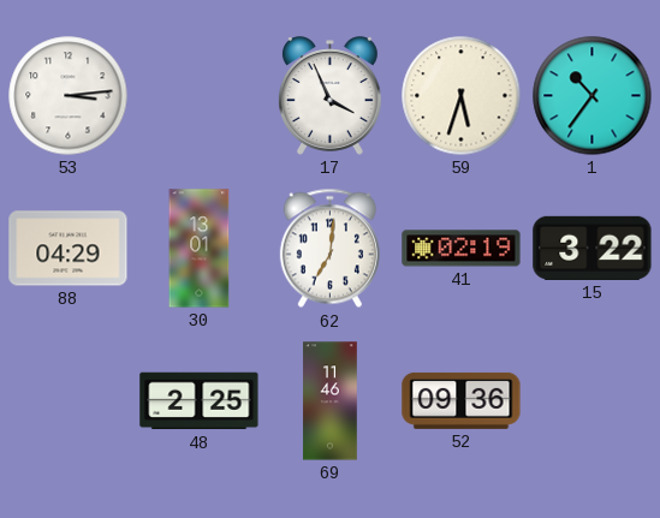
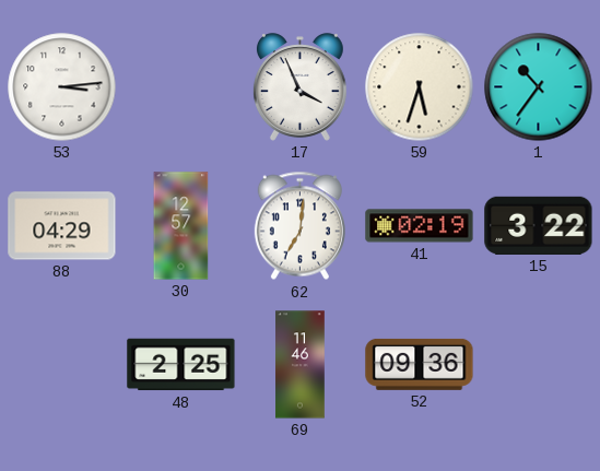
30: 13:01 -> 12:57
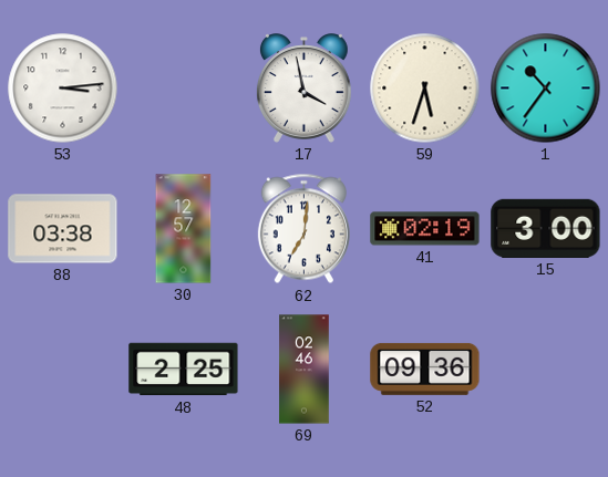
17: 3:56 -> 3:58
88: 04:29 -> 03:38
15: 3:22 -> 3:00
69: 11:46 -> 02:46
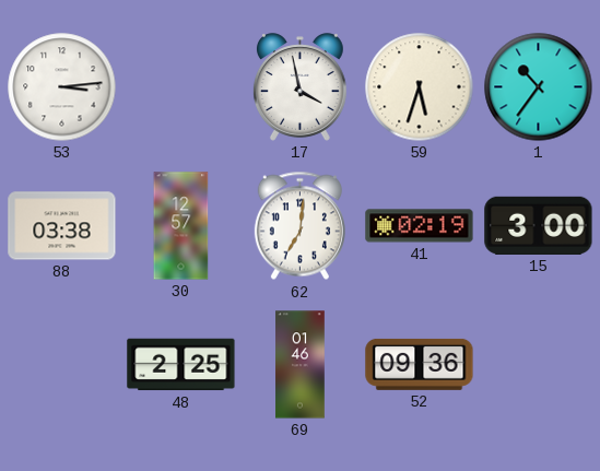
69: 02:46 -> 01:46
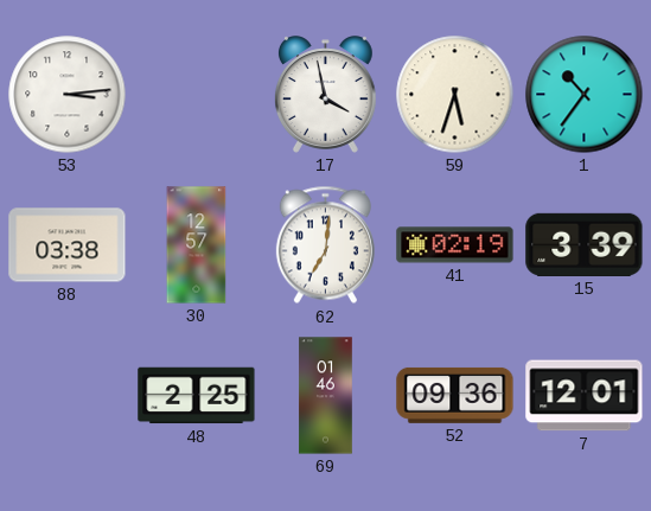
15: 3:00 -> 3:39
7: none -> 12:01
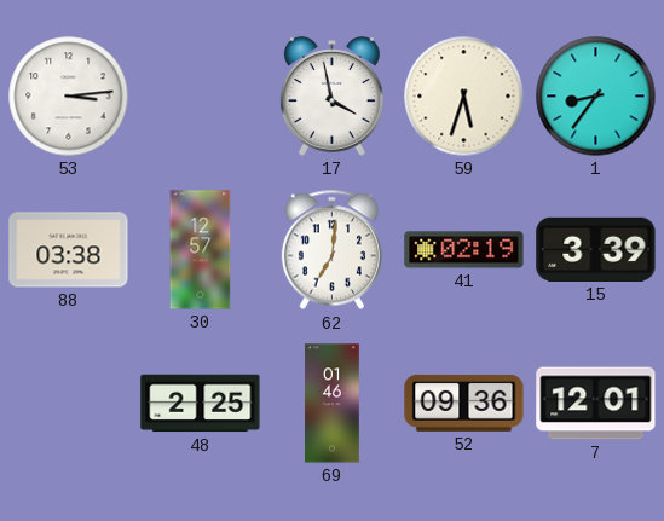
1: 10:36 -> 8:36
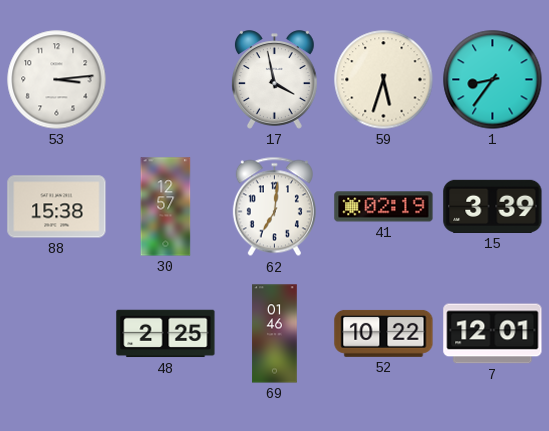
88: 03:38 -> 15:38
52: 09:36 -> 10:22
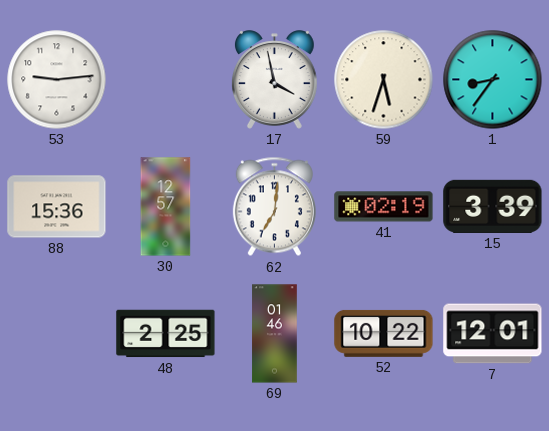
53: 3:14 -> 9:14
88: 15:38 -> 15:36
